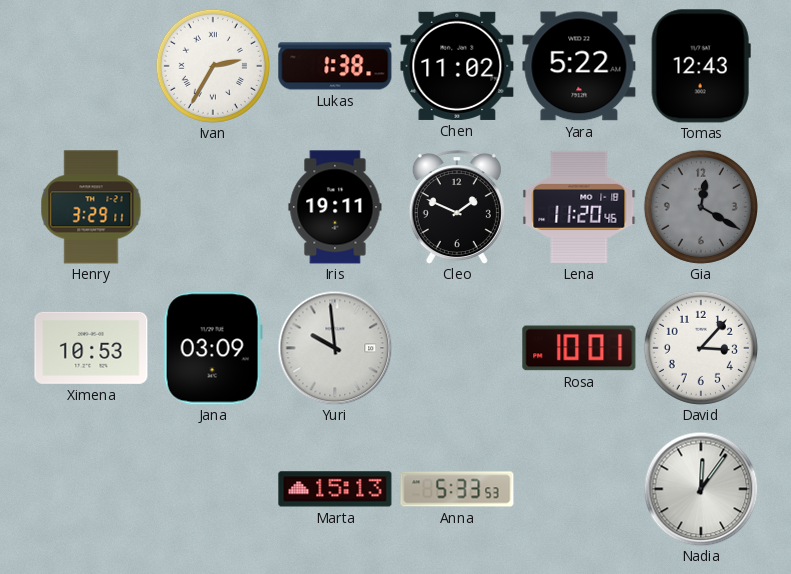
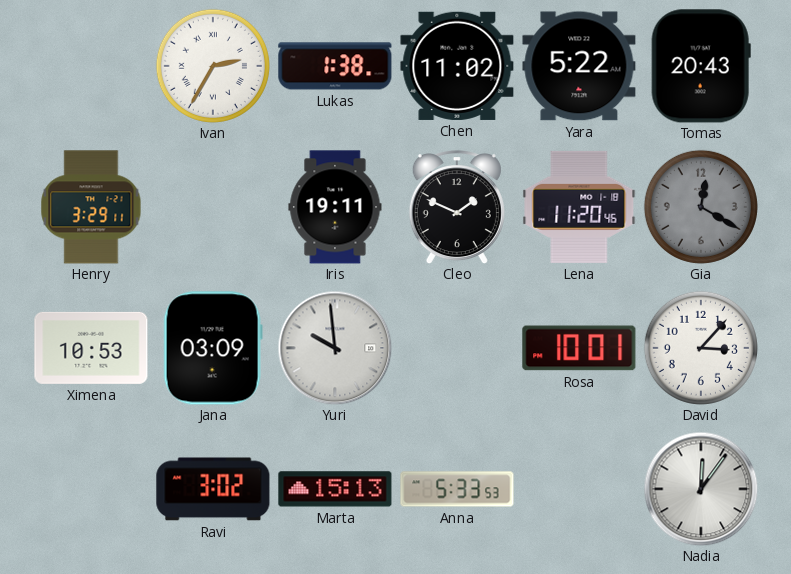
Tomas: 12:43 -> 20:43
Ravi: none -> 3:02
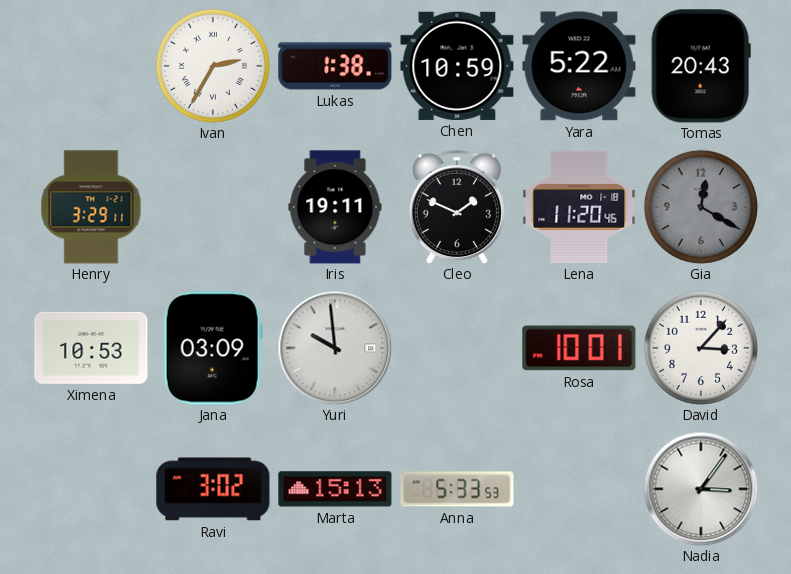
Chen: 11:02 -> 10:59
Nadia: 12:06 -> 3:06
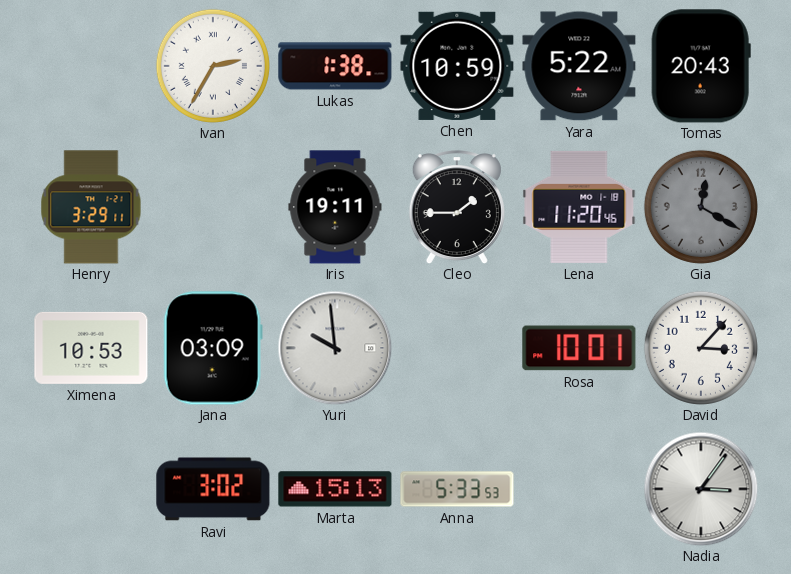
Cleo: 1:49 -> 1:45
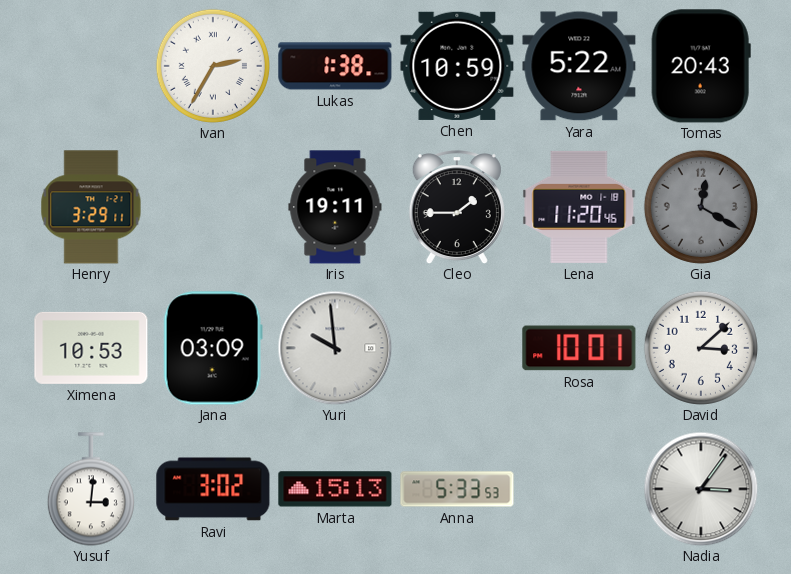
David: 3:07 -> 3:08
Yusuf: none -> 3:01
